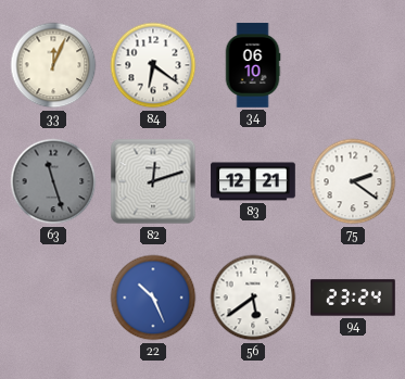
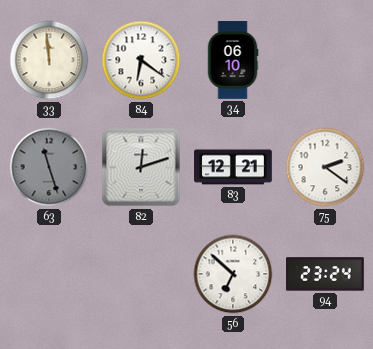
33: 12:04 -> 11:59
22: 10:26 -> none
56: 5:39 -> 6:52
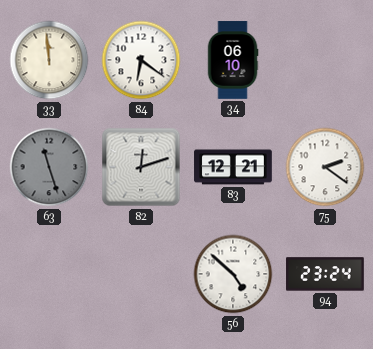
56: 6:52 -> 4:52
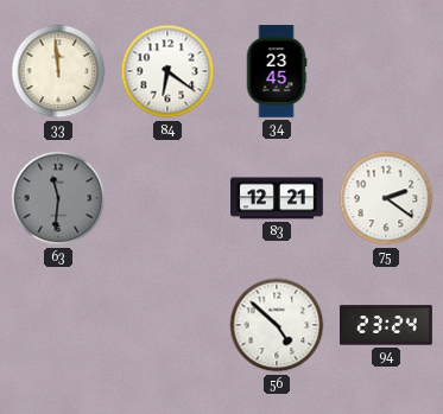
34: 06:10 -> 23:45
63: 11:27 -> 11:31
82: 12:12 -> none
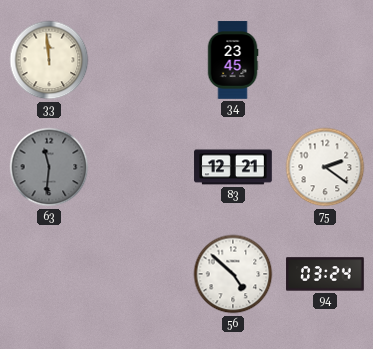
84: 6:21 -> none
94: 23:24 -> 03:24
